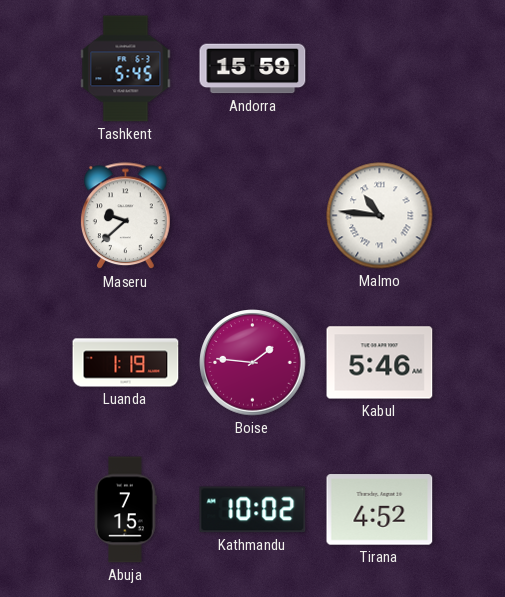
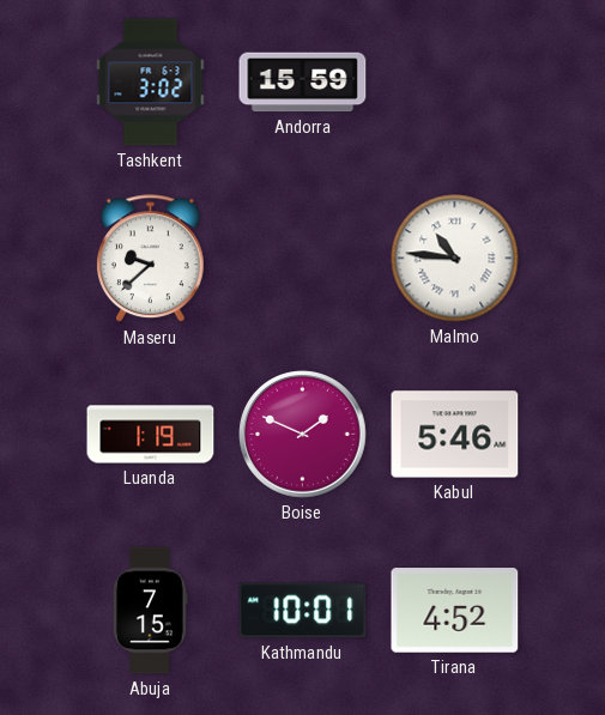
Tashkent: 5:45 -> 3:02
Boise: 1:46 -> 1:49
Kathmandu: 10:02 -> 10:01
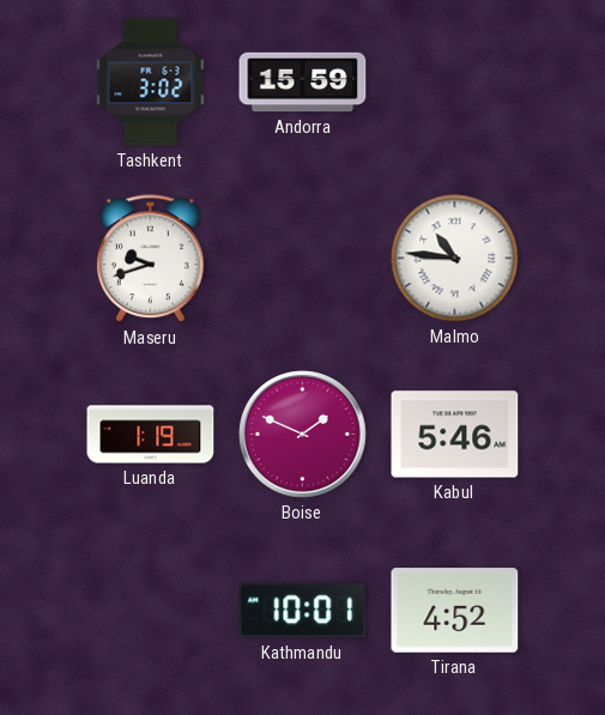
Maseru: 9:38 -> 9:42
Abuja: 7:15 -> none
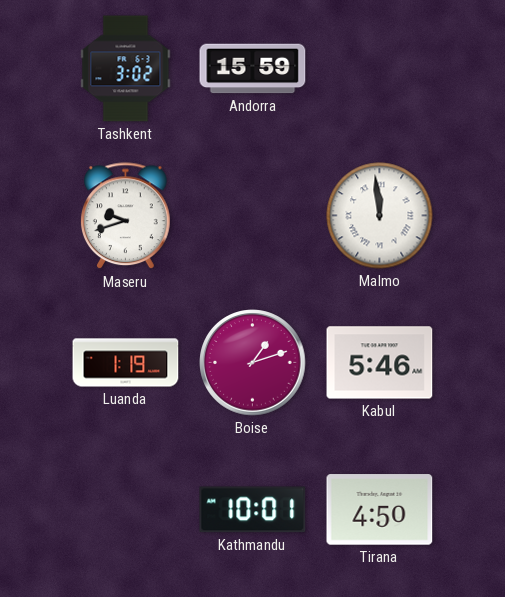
Malmo: 10:46 -> 11:59
Boise: 1:49 -> 1:12
Tirana: 4:52 -> 4:50
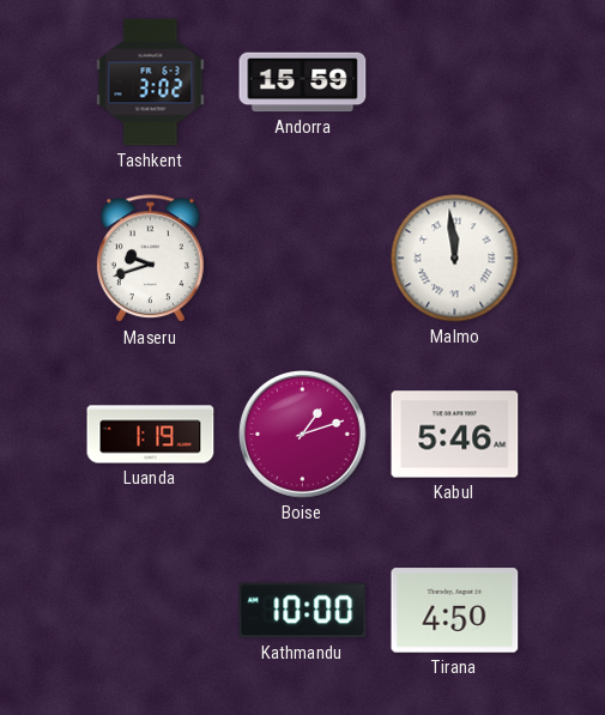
Kathmandu: 10:01 -> 10:00
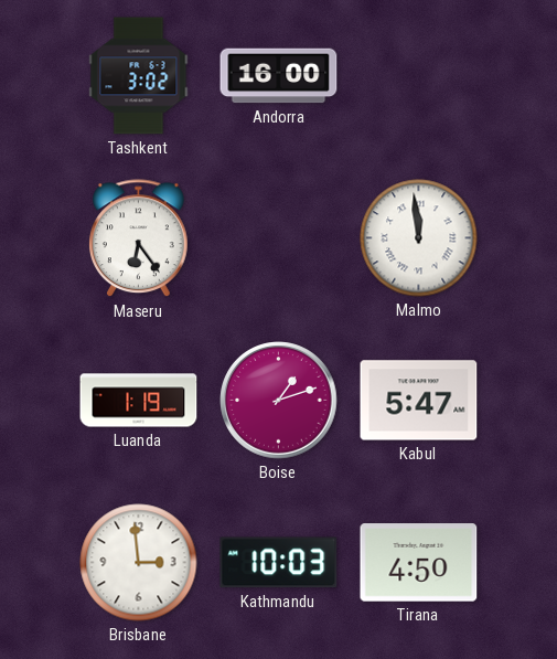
Andorra: 15:59 -> 16:00
Maseru: 9:42 -> 6:24
Kabul: 5:46 -> 5:47
Brisbane: none -> 2:59
Kathmandu: 10:00 -> 10:03
